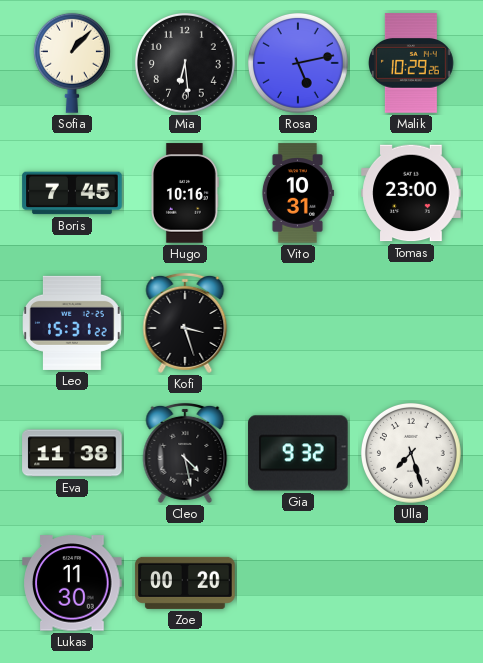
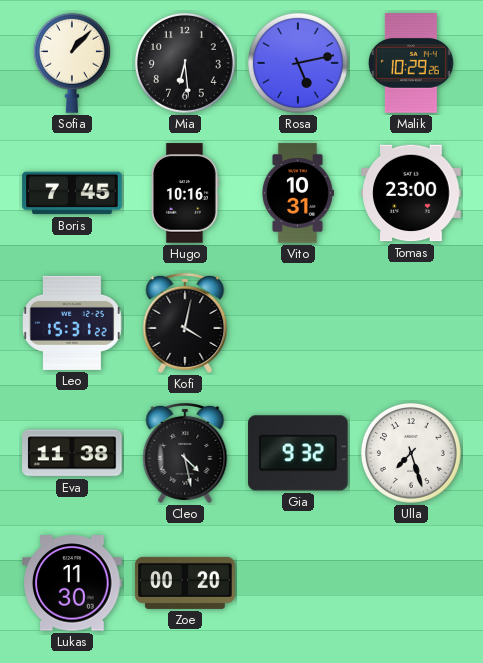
Kofi: 3:27 -> 4:02
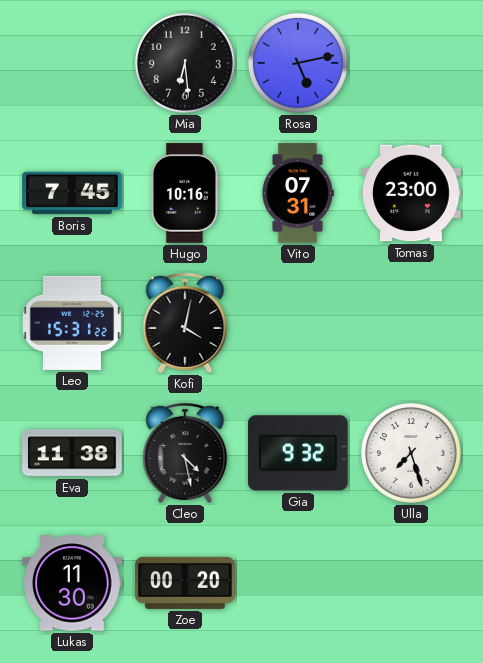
Sofia: 1:07 -> none
Malik: 10:29 -> none
Vito: 10:31 -> 07:31
